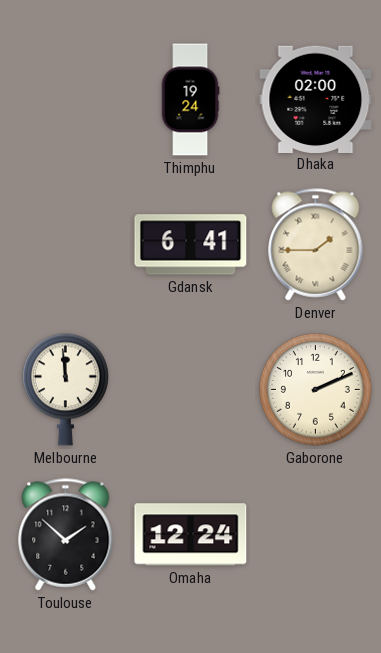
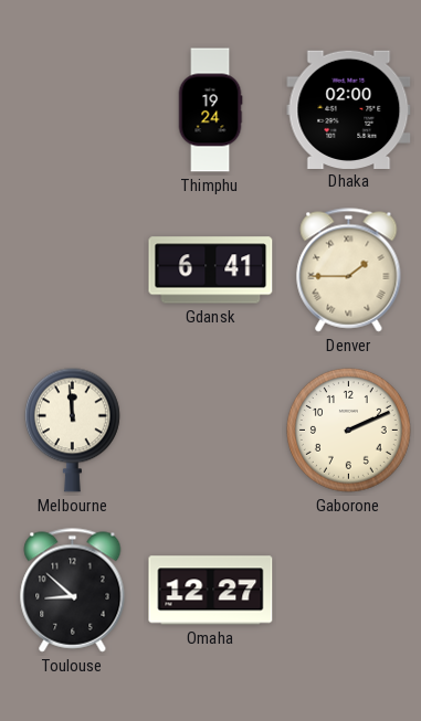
Toulouse: 1:52 -> 8:52
Omaha: 12:24 -> 12:27
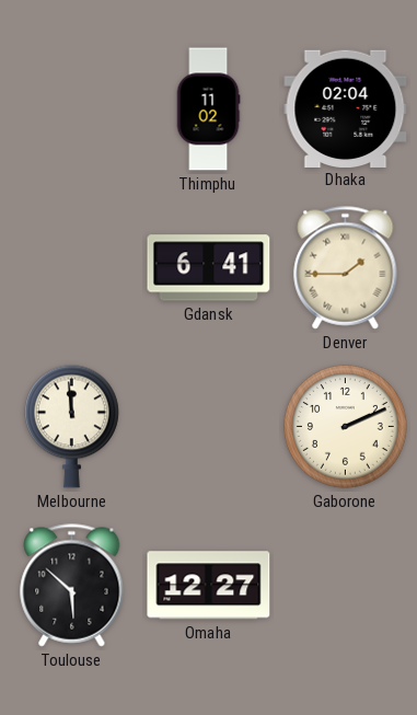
Thimphu: 19:24 -> 11:02
Dhaka: 02:00 -> 02:04
Toulouse: 8:52 -> 5:52
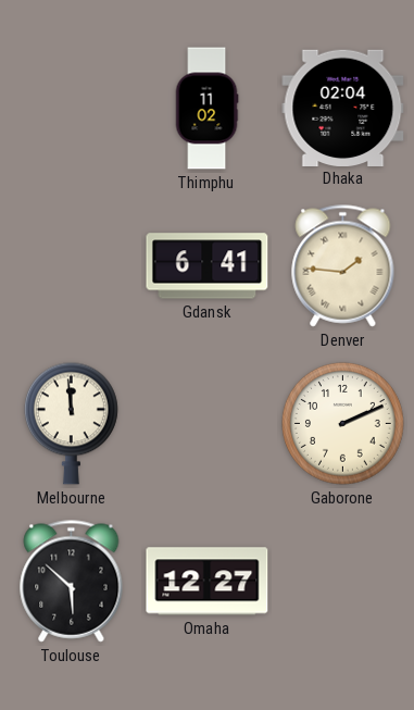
Denver: 1:45 -> 1:46
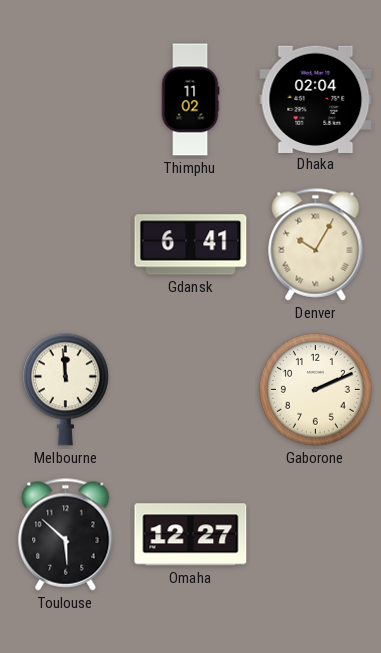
Denver: 1:46 -> 10:05
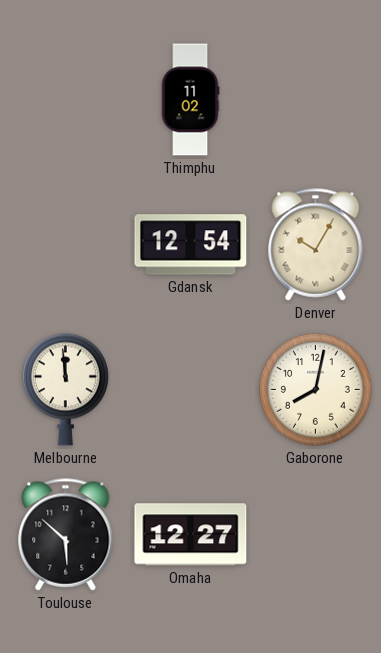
Dhaka: 02:04 -> none
Gdansk: 6:41 -> 12:54
Gaborone: 2:11 -> 8:02
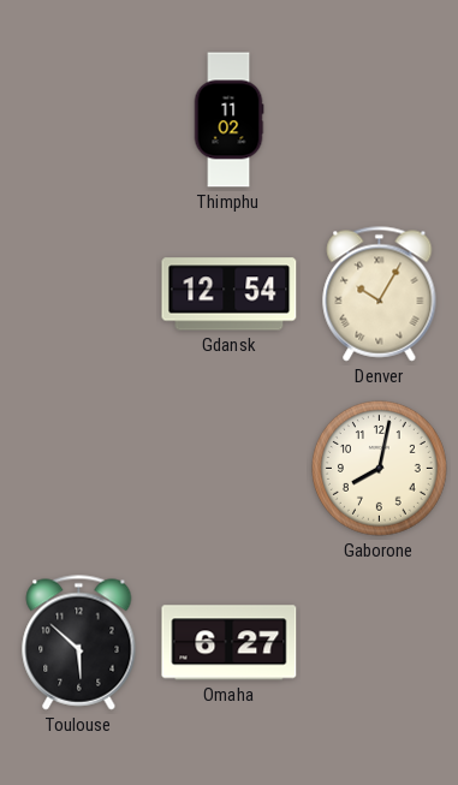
Melbourne: 11:59 -> none
Omaha: 12:27 -> 6:27
